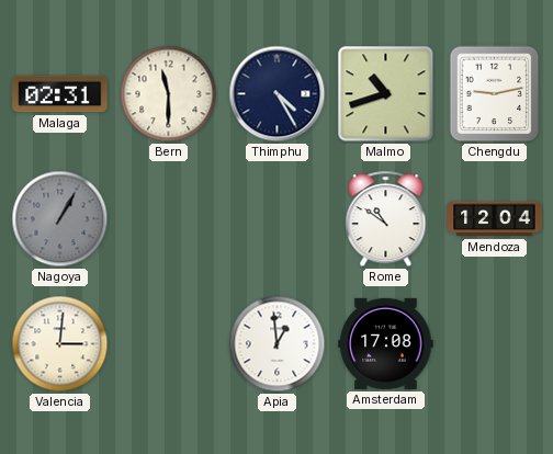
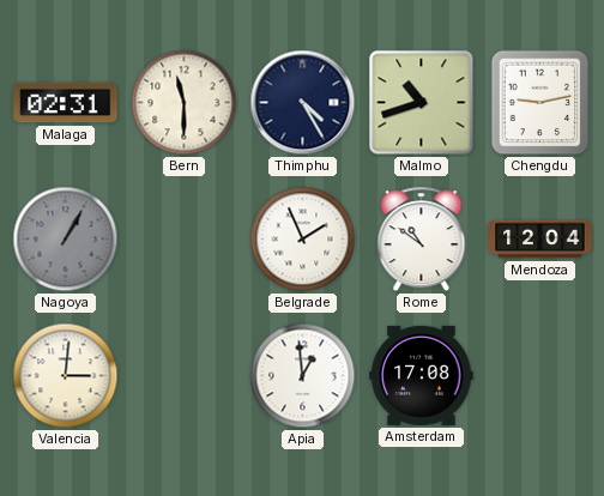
Belgrade: none -> 1:56
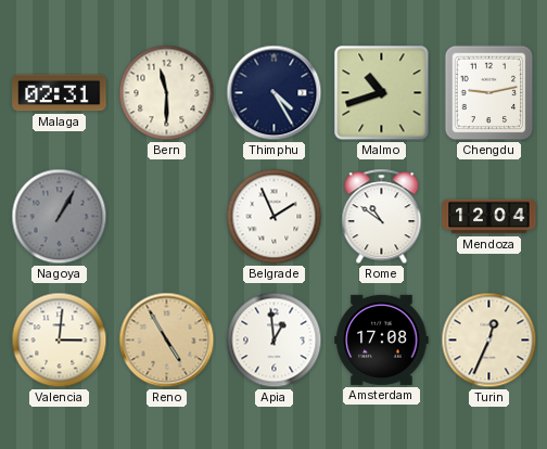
Reno: none -> 4:55
Turin: none -> 12:34
